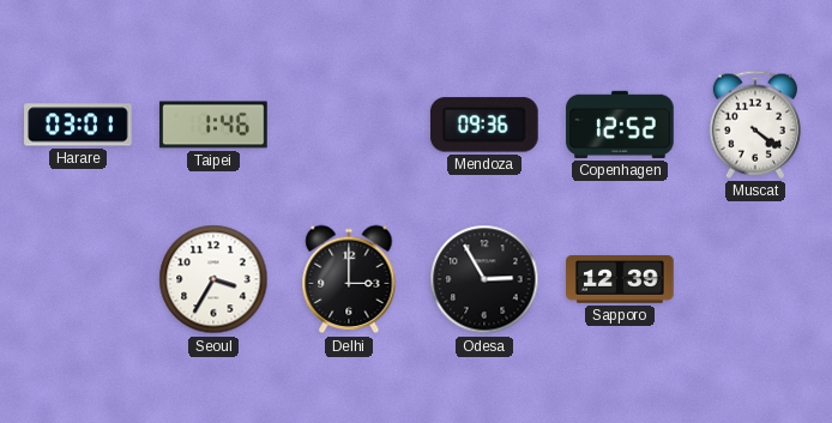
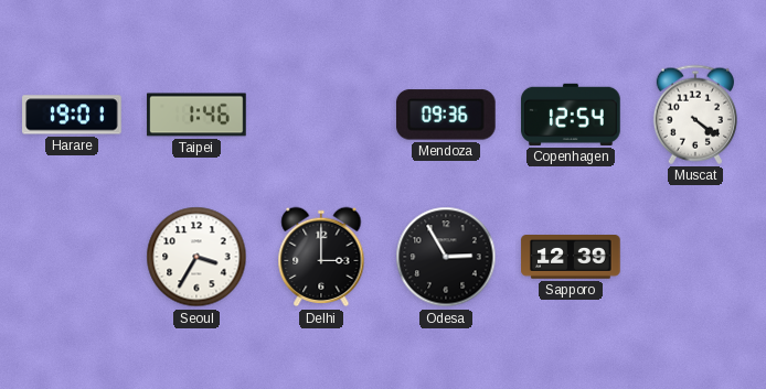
Harare: 03:01 -> 19:01
Copenhagen: 12:52 -> 12:54
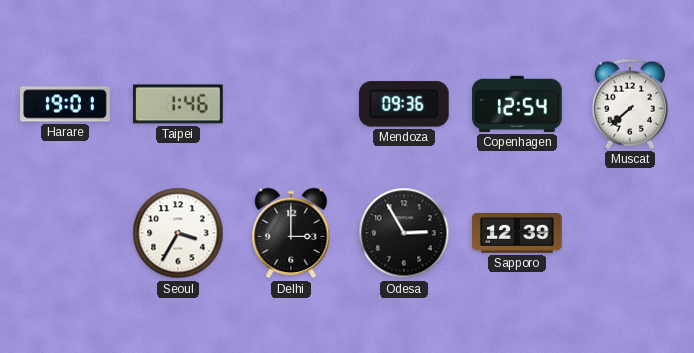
Muscat: 4:21 -> 7:38
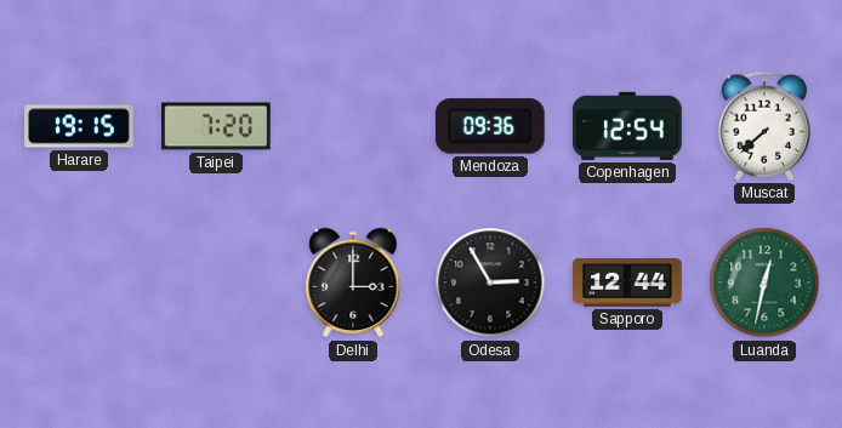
Harare: 19:01 -> 19:15
Taipei: 1:46 -> 7:20
Seoul: 3:35 -> none
Sapporo: 12:39 -> 12:44
Luanda: none -> 12:32
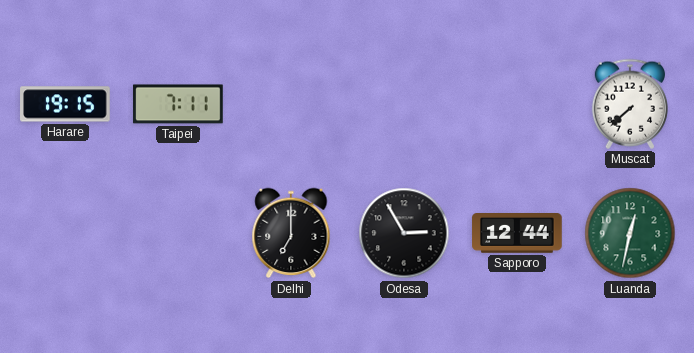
Taipei: 7:20 -> 7:11
Mendoza: 09:36 -> none
Copenhagen: 12:54 -> none
Delhi: 3:00 -> 7:00
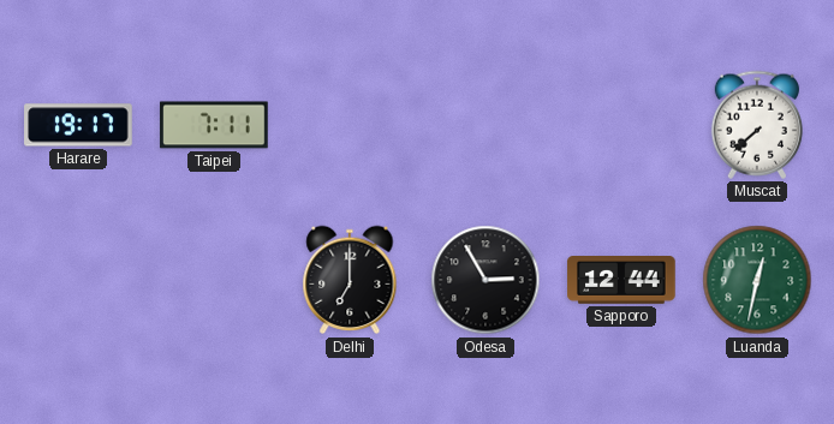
Harare: 19:15 -> 19:17
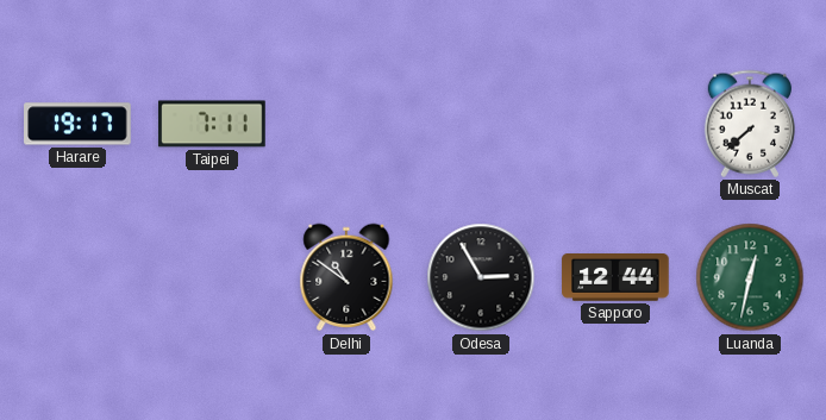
Delhi: 7:00 -> 10:51
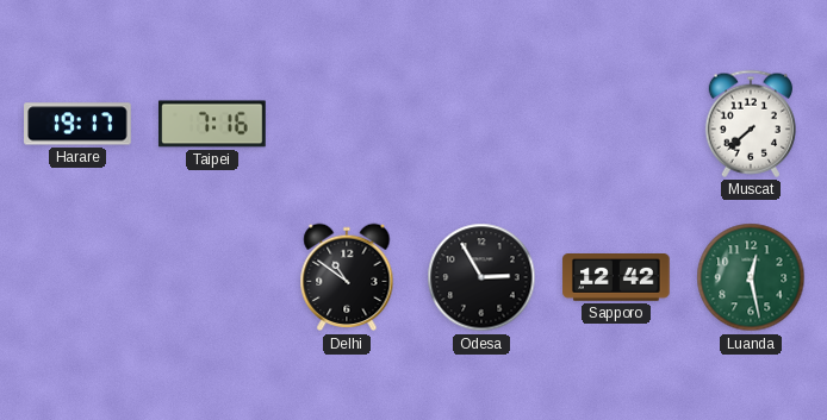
Taipei: 7:11 -> 7:16
Sapporo: 12:44 -> 12:42
Luanda: 12:32 -> 12:28
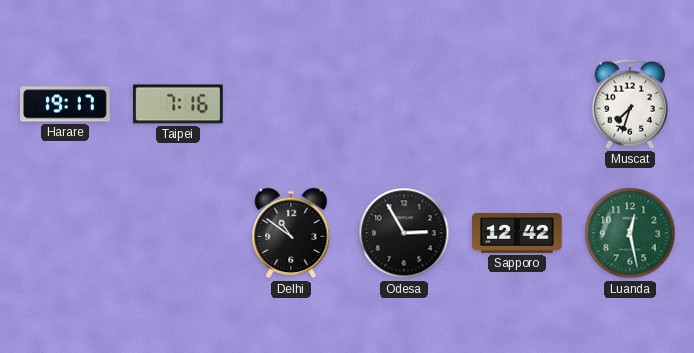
Muscat: 7:38 -> 7:33
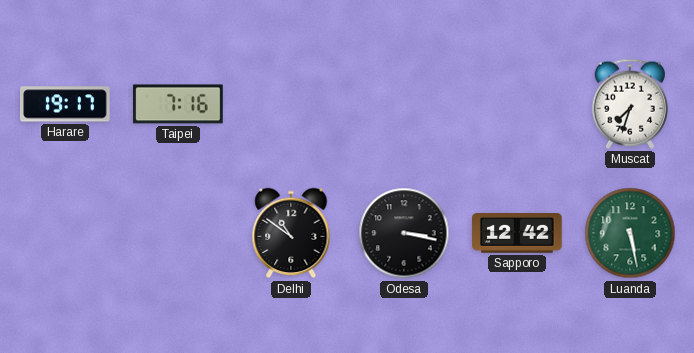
Odesa: 2:55 -> 3:17
Luanda: 12:28 -> 5:28
